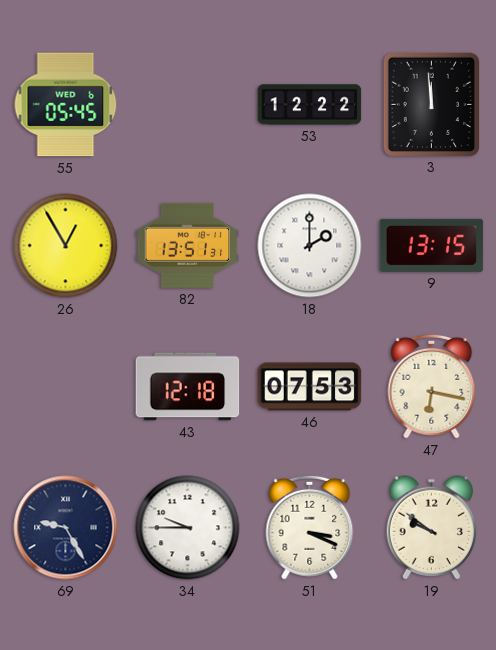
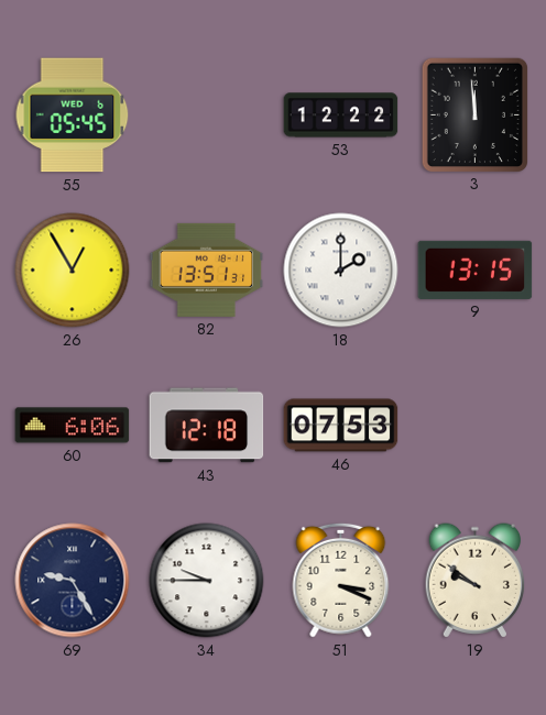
60: none -> 6:06
47: 6:17 -> none
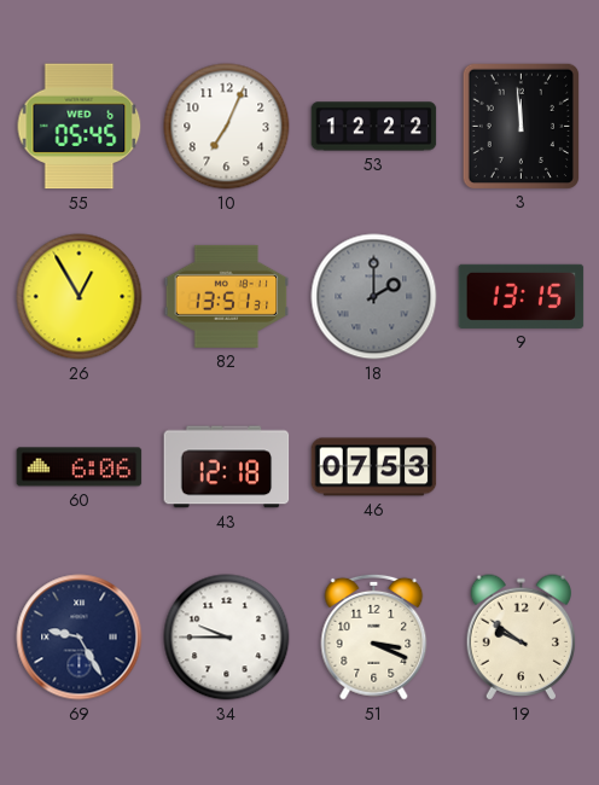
10: none -> 7:04
18 dial: white -> grey
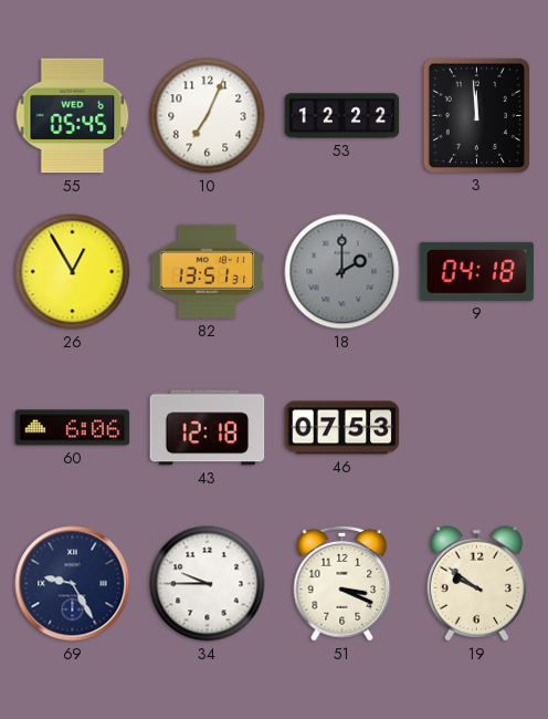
9: 13:15 -> 04:18
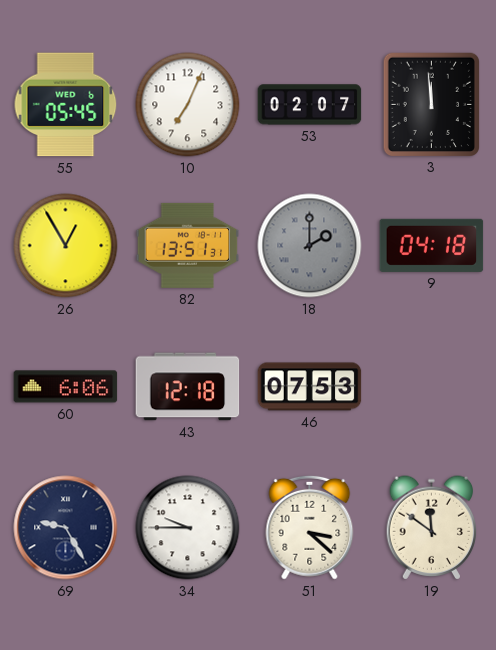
53: 12:22 -> 02:07
51: 3:19 -> 3:22
19: 9:51 -> 11:51
